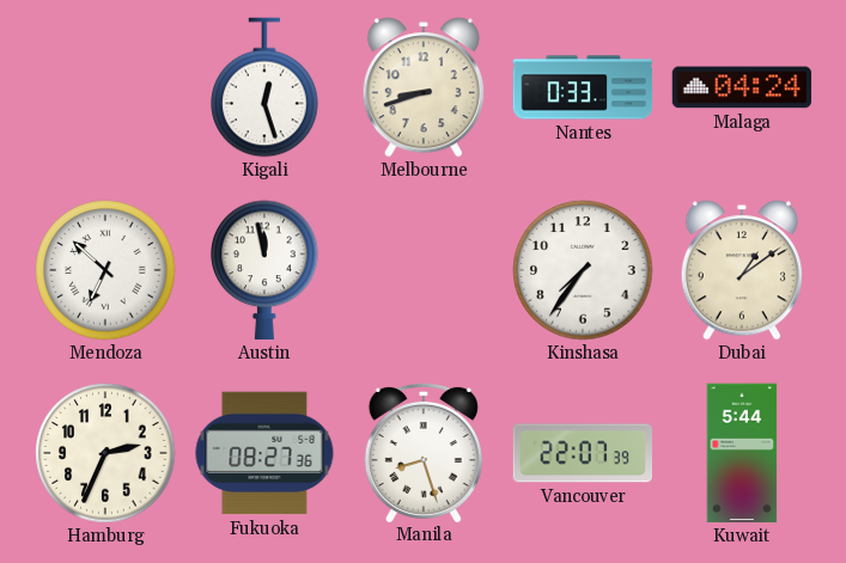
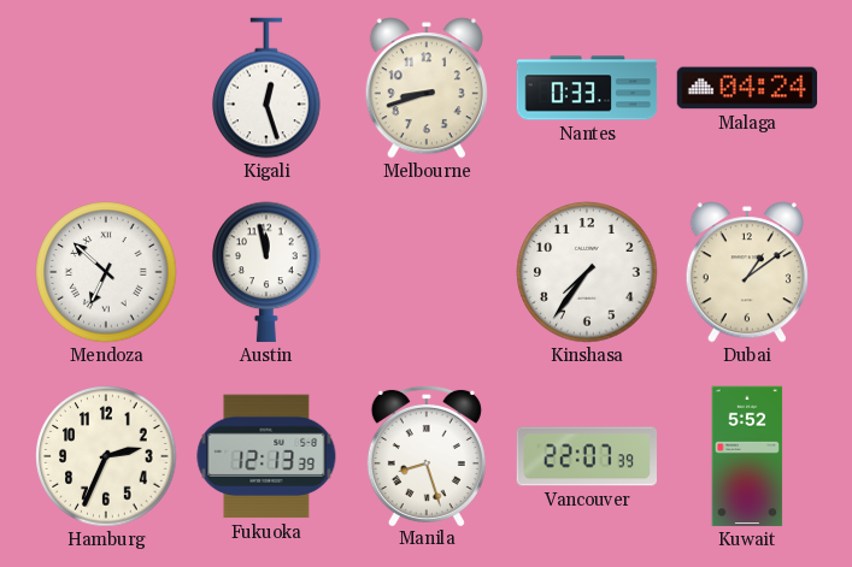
Fukuoka: 08:27 -> 12:13
Kuwait: 5:44 -> 5:52
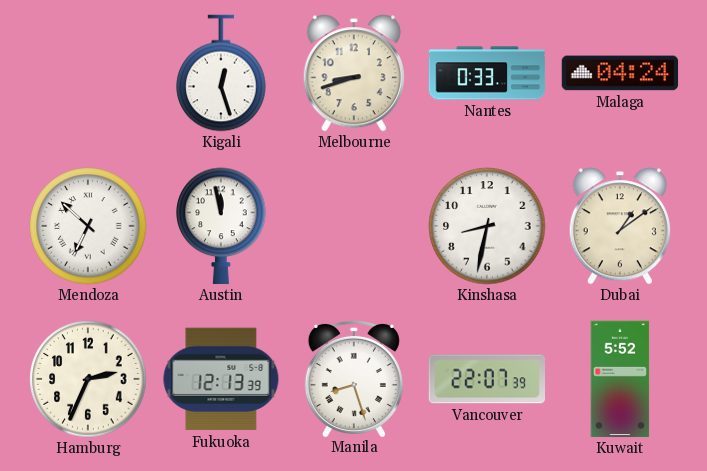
Kinshasa: 7:36 -> 8:32
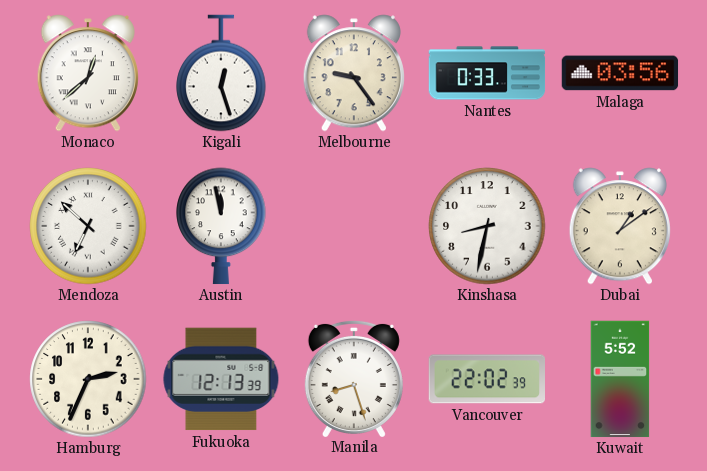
Monaco: none -> 12:38
Melbourne: 8:42 -> 9:24
Malaga: 04:24 -> 03:56
Vancouver: 22:07 -> 22:02
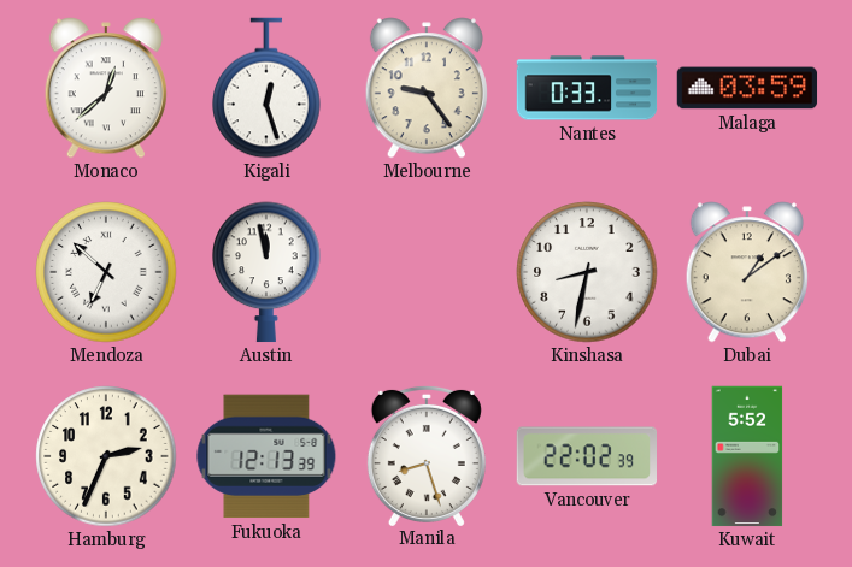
Malaga: 03:56 -> 03:59
